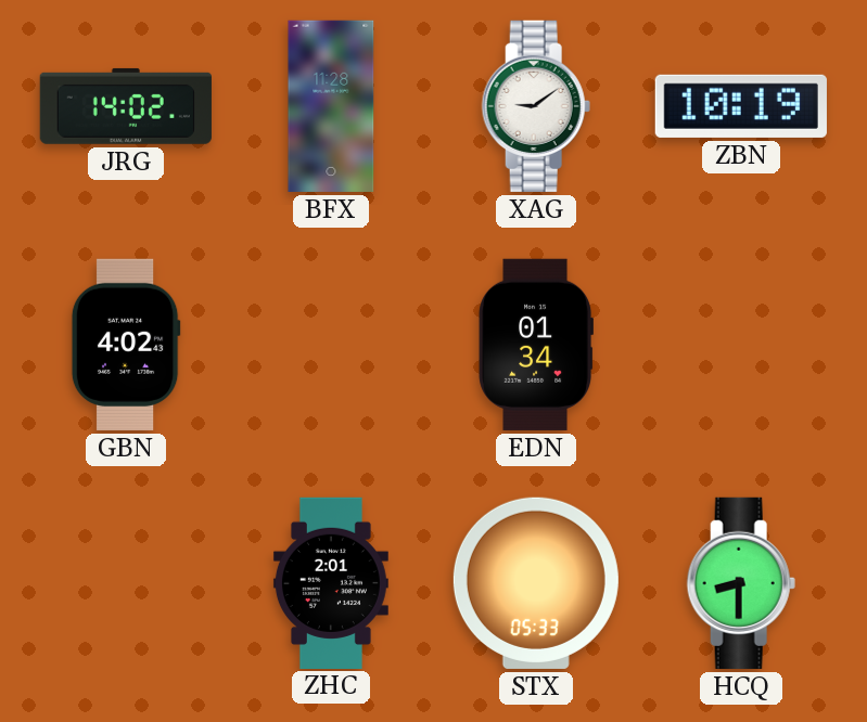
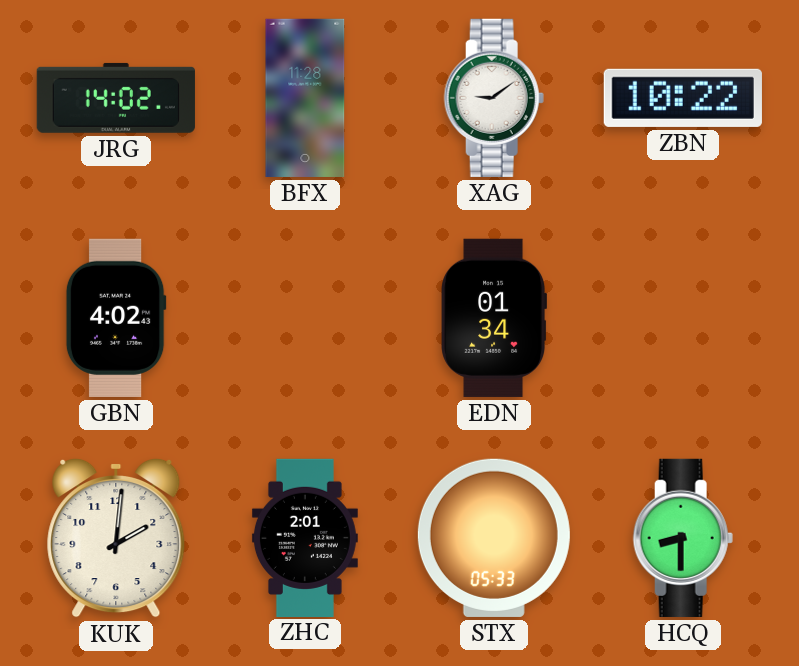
ZBN: 10:19 -> 10:22
KUK: none -> 2:01
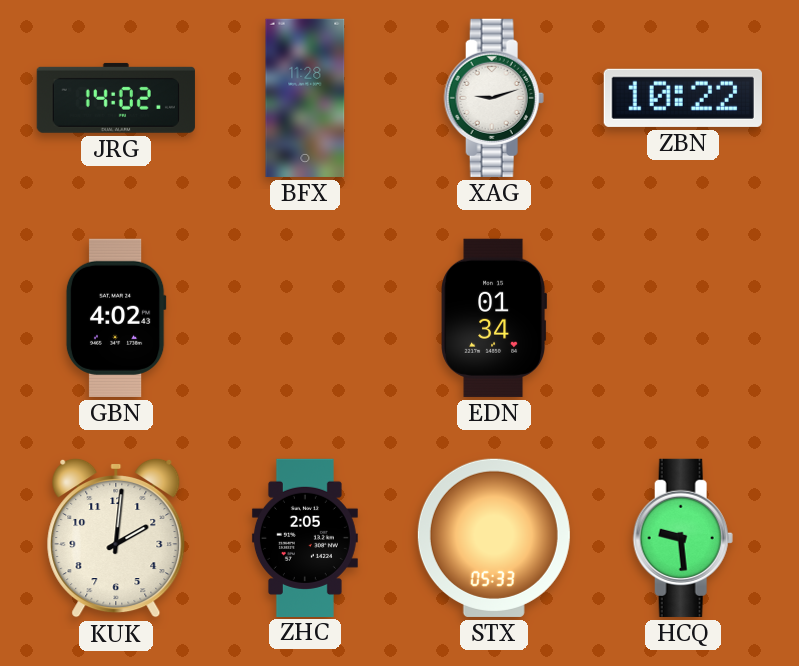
XAG: 9:09 -> 9:12
ZHC: 2:01 -> 2:05
HCQ: 8:30 -> 9:29
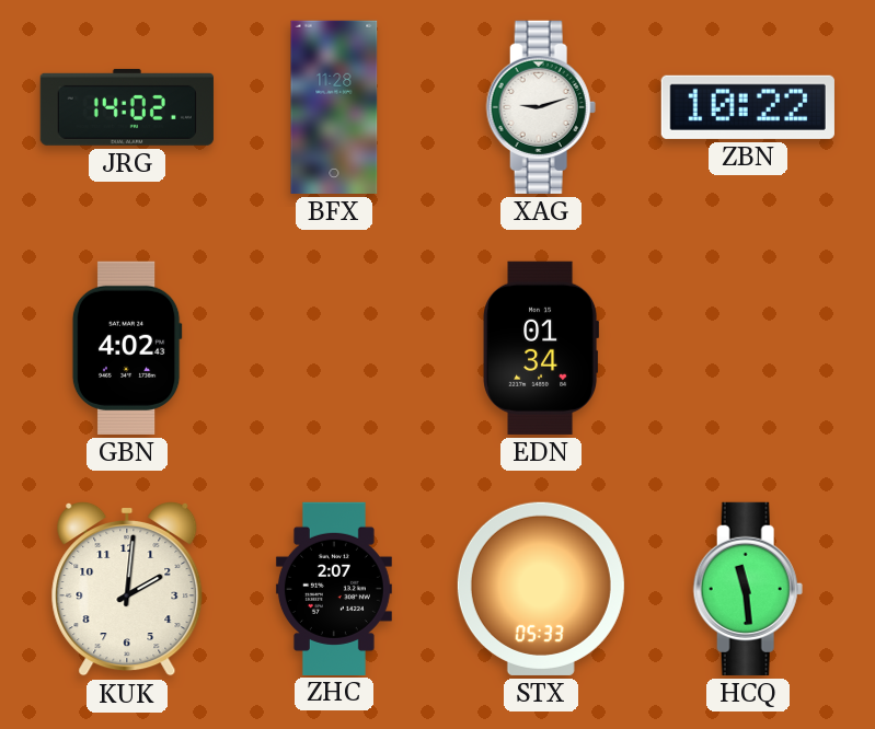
ZHC: 2:05 -> 2:07
HCQ: 9:29 -> 11:29
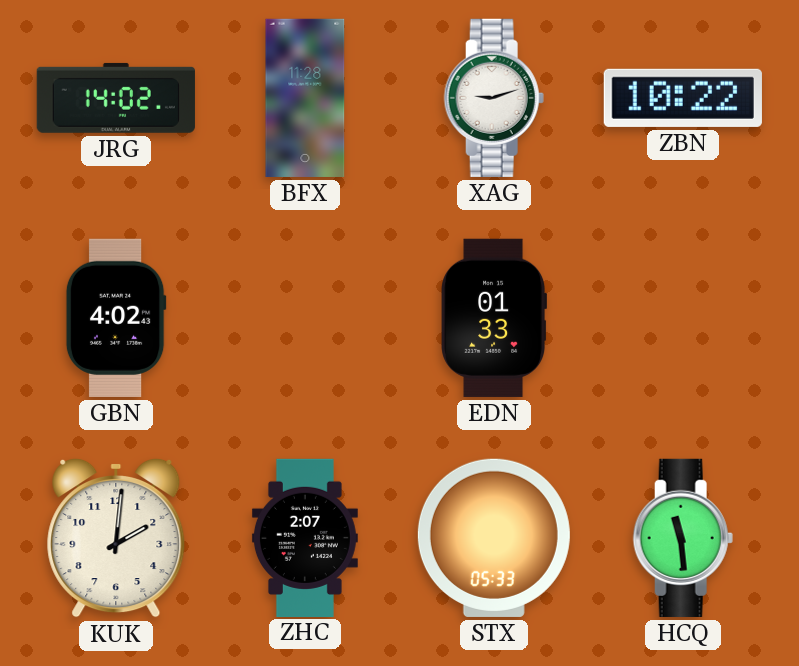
EDN: 01:34 -> 01:33
